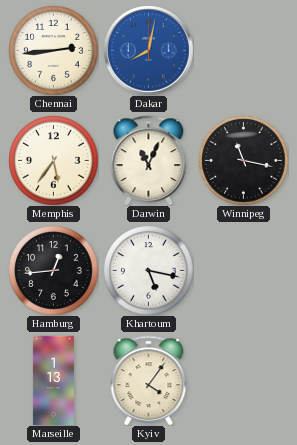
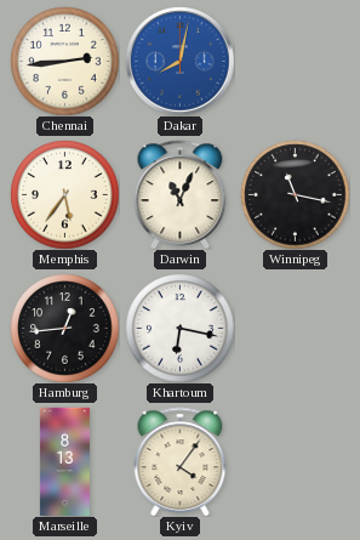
Khartoum: 5:17 -> 6:17
Marseille: 1:13 -> 8:13
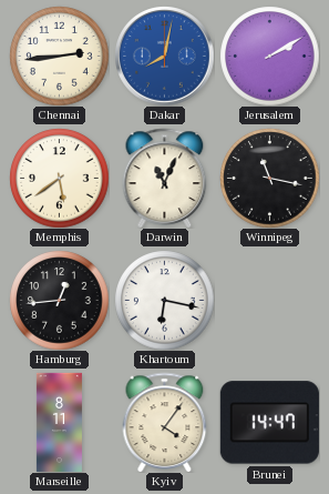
Jerusalem: none -> 2:10
Memphis: 5:36 -> 5:39
Marseille: 8:13 -> 8:11
Brunei: none -> 14:47
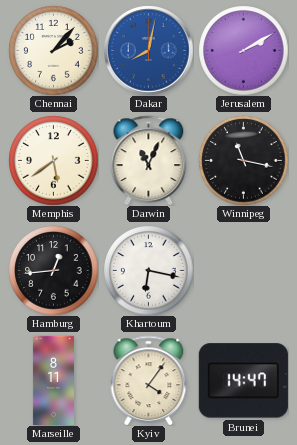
Chennai: 2:44 -> 2:07
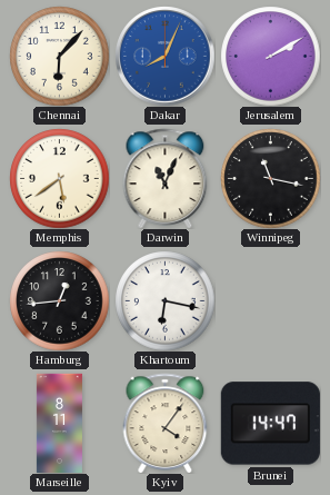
Chennai: 2:07 -> 6:07
Dakar: 8:02 -> 8:04
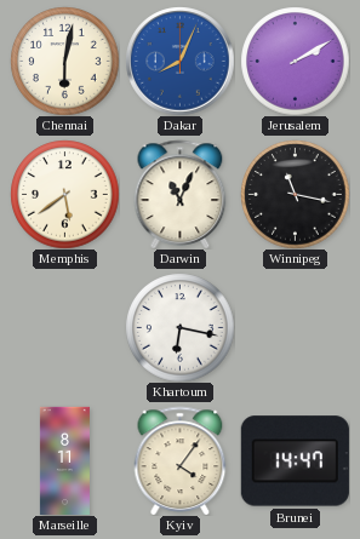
Chennai: 6:07 -> 6:02
Hamburg: 12:44 -> none
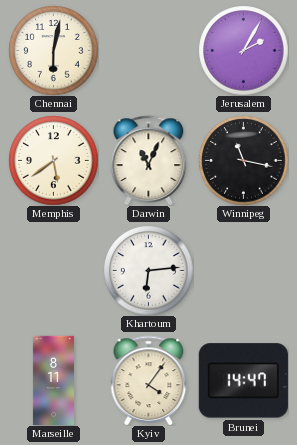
Dakar: 8:04 -> none
Jerusalem: 2:10 -> 2:05
Khartoum: 6:17 -> 6:14
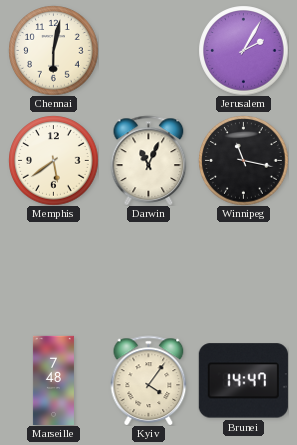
Khartoum: 6:14 -> none
Marseille: 8:11 -> 7:48
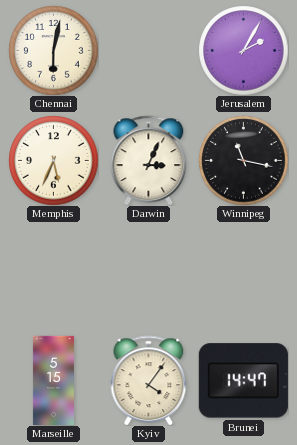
Memphis: 5:39 -> 5:34
Darwin: 11:04 -> 3:04
Marseille: 7:48 -> 5:15
